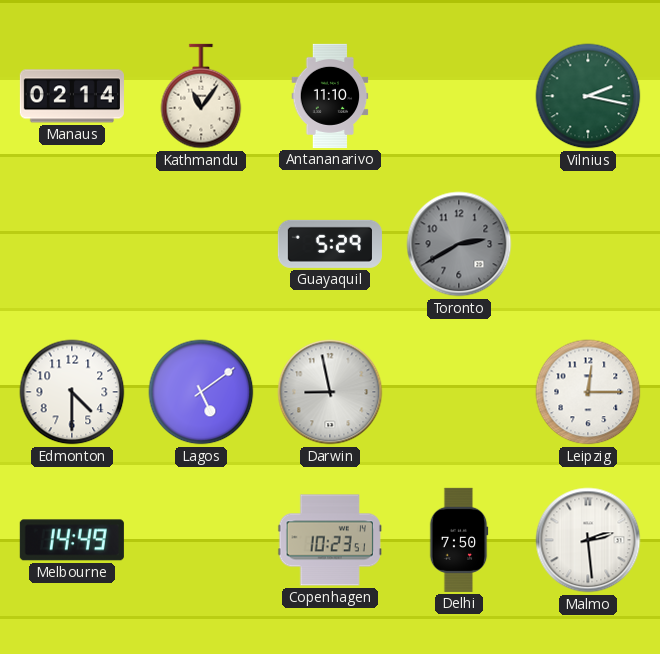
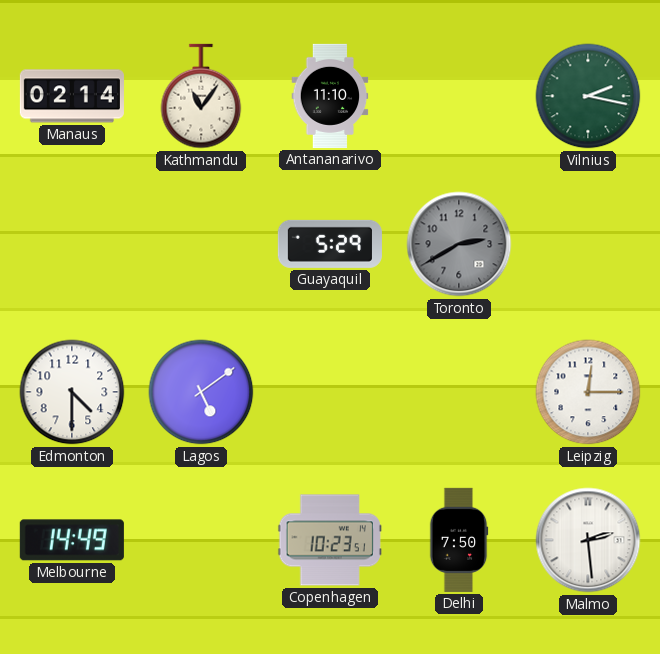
Darwin: 8:58 -> none
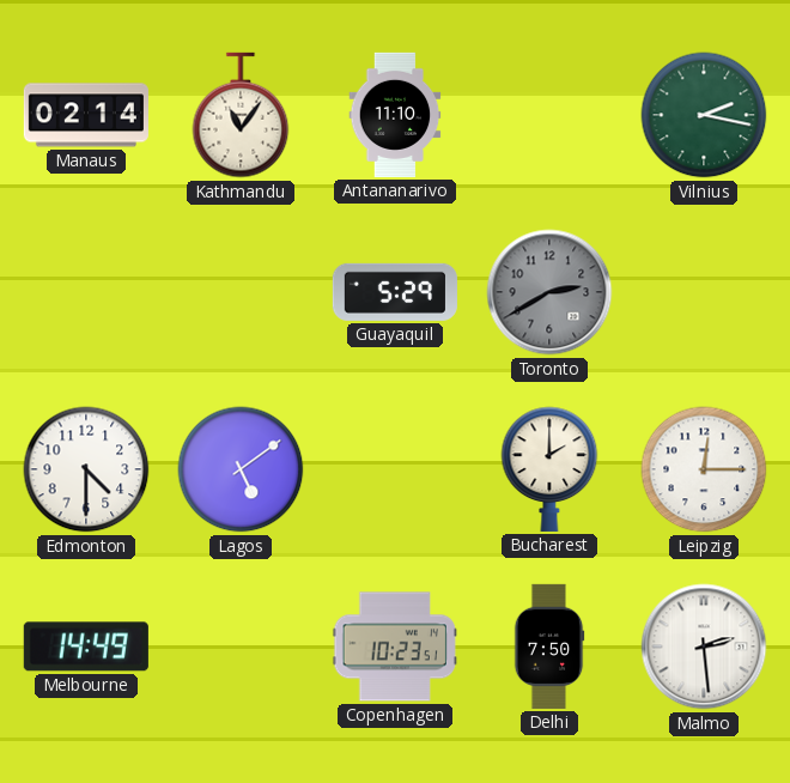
Bucharest: none -> 2:00
